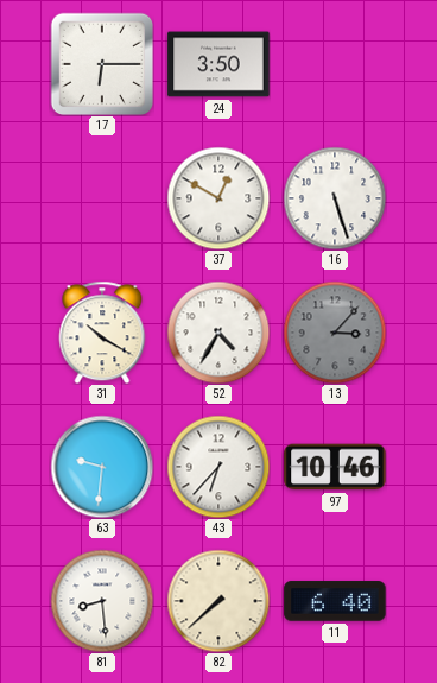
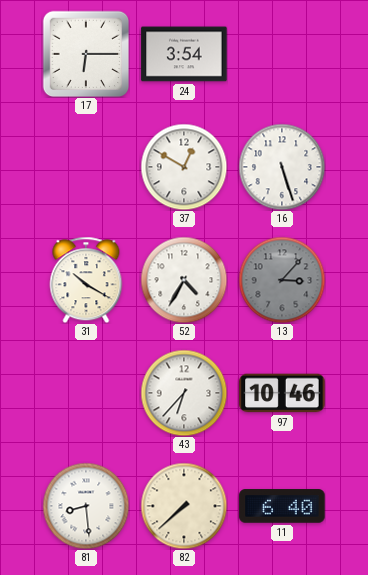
24: 3:50 -> 3:54
63: 9:31 -> none
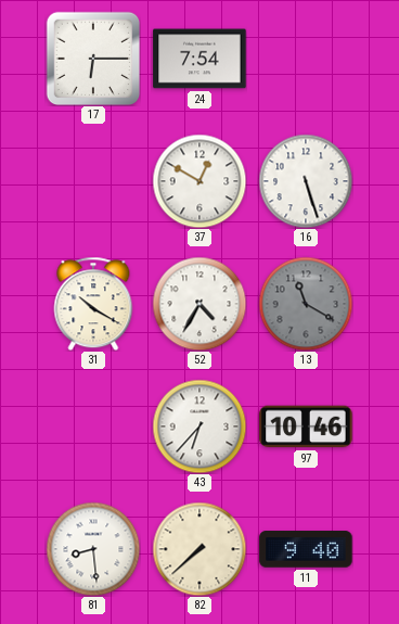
24: 3:54 -> 7:54
13: 3:07 -> 11:20
11: 6:40 -> 9:40
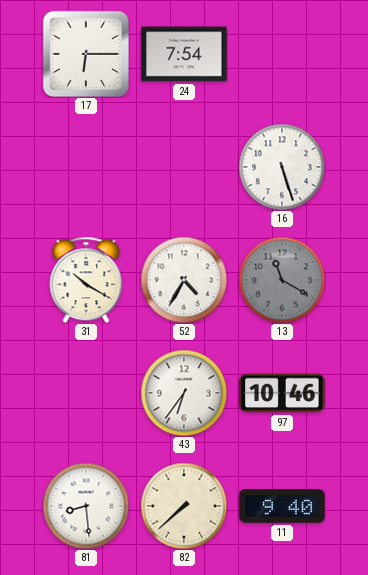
37: 12:50 -> none
43: 6:37 -> 6:36
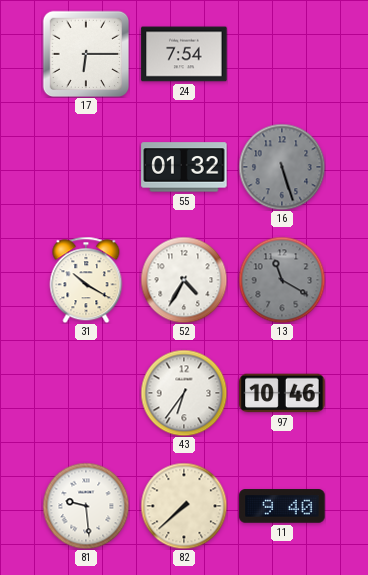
55: none -> 01:32
16 dial: white -> grey
81: 8:29 -> 9:29
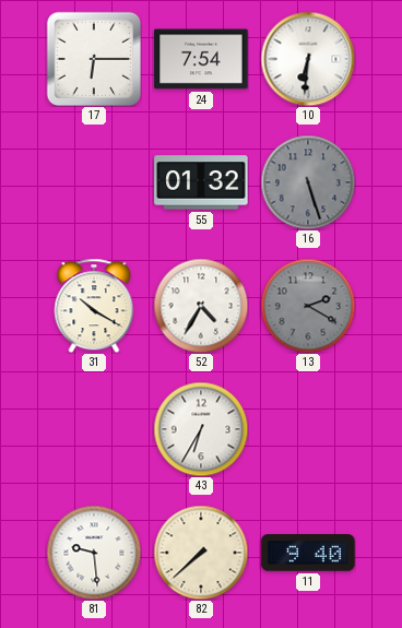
10: none -> 6:31
13: 11:20 -> 2:20
43: 6:36 -> 6:35
97: 10:46 -> none
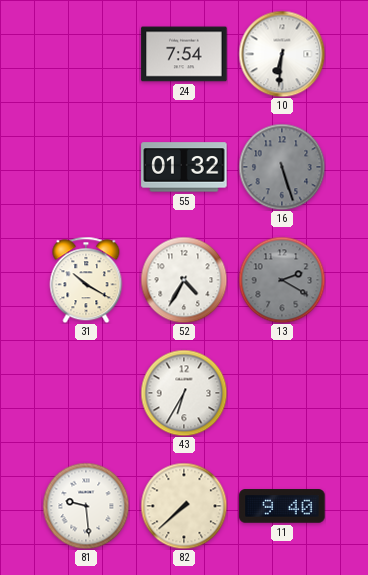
17: 6:15 -> none
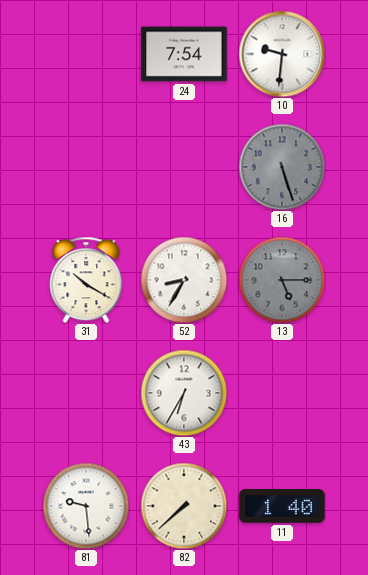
10: 6:31 -> 9:31
55: 01:32 -> none
52: 4:35 -> 8:35
13: 2:20 -> 5:15
11: 9:40 -> 1:40
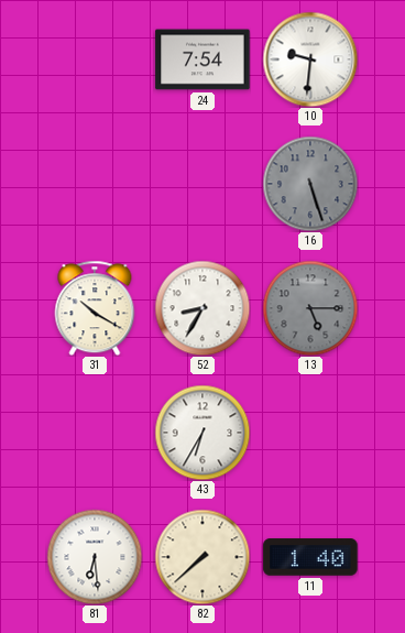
81: 9:29 -> 6:29
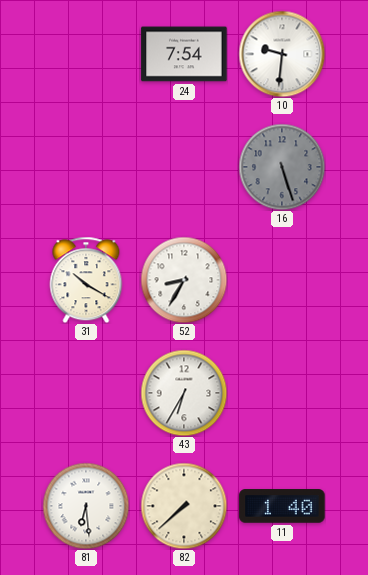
13: 5:15 -> none
